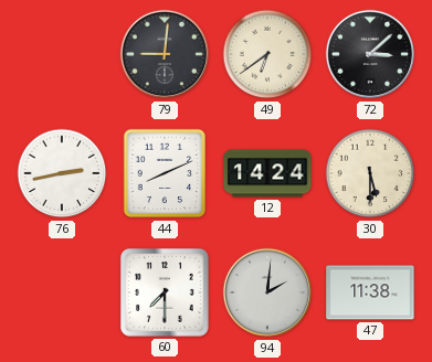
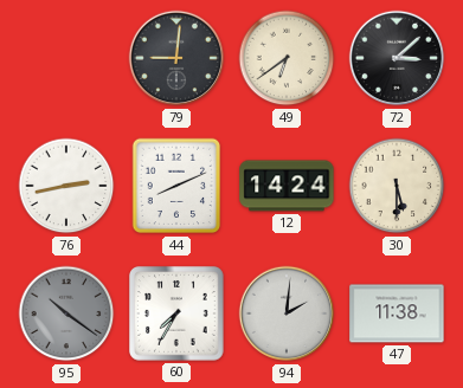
95: none -> 10:21
60: 7:30 -> 7:35
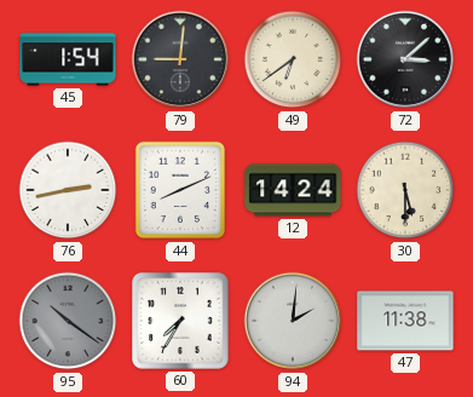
45: none -> 1:54
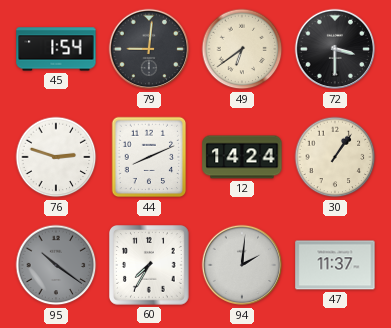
72: 3:08 -> 3:30
76: 2:43 -> 2:48
30: 5:30 -> 1:06
47: 11:38 -> 11:37
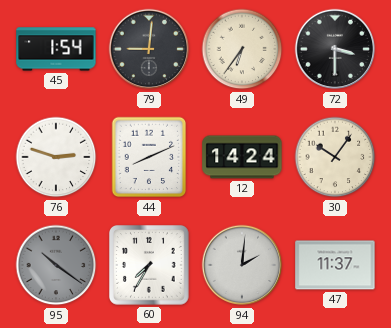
49: 6:39 -> 6:36
30: 1:06 -> 10:06
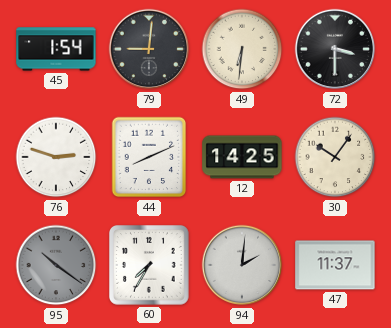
49: 6:36 -> 6:31
12: 14:24 -> 14:25
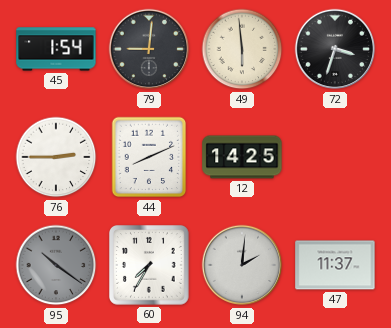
49: 6:31 -> 5:59
72: 3:30 -> 3:33
76: 2:48 -> 2:45
30: 10:06 -> none
